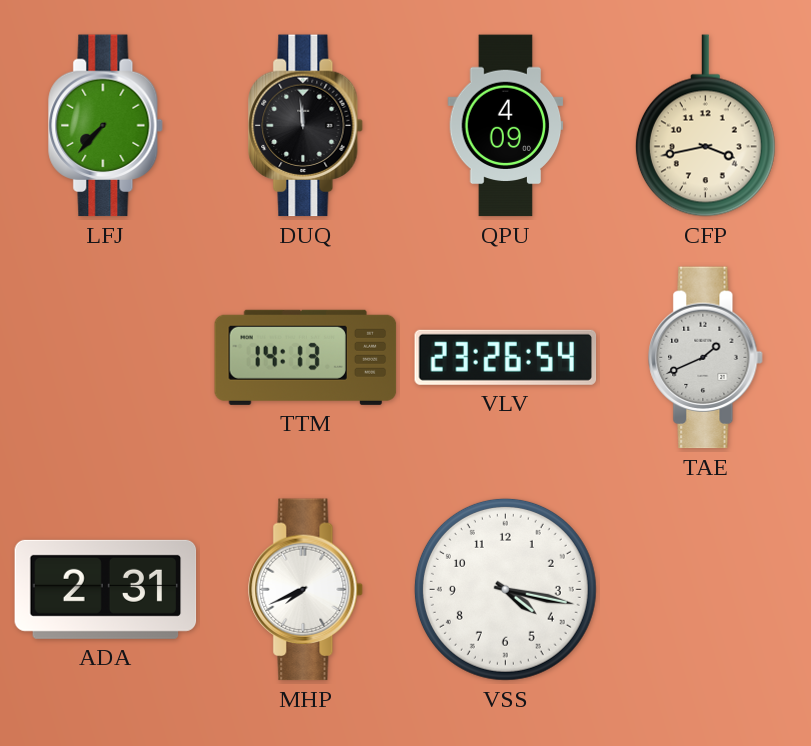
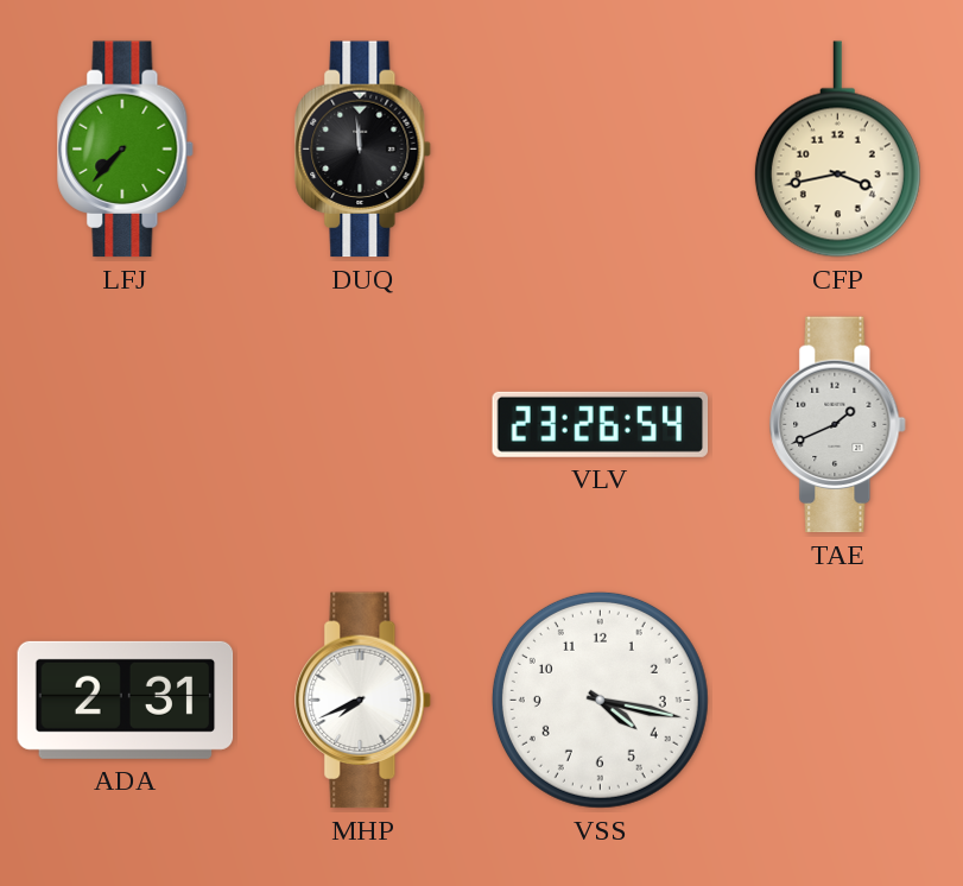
QPU: 4:09 -> none
TTM: 14:13 -> none
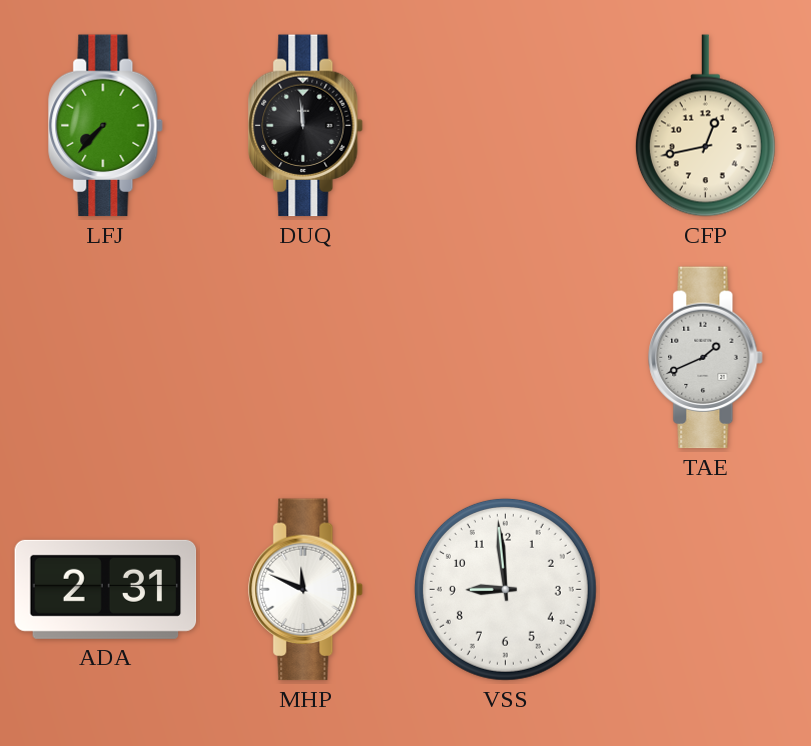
CFP: 3:43 -> 12:43
VLV: 23:26 -> none
MHP: 7:41 -> 11:49
VSS: 4:17 -> 8:59
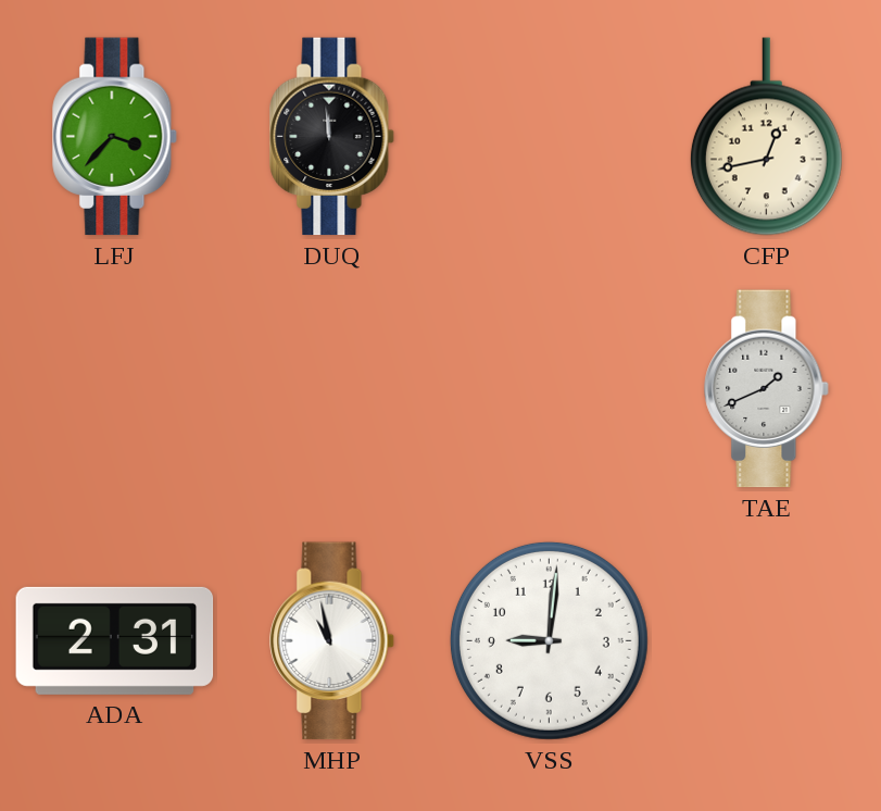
LFJ: 7:37 -> 3:37
MHP: 11:49 -> 10:58
VSS: 8:59 -> 9:01
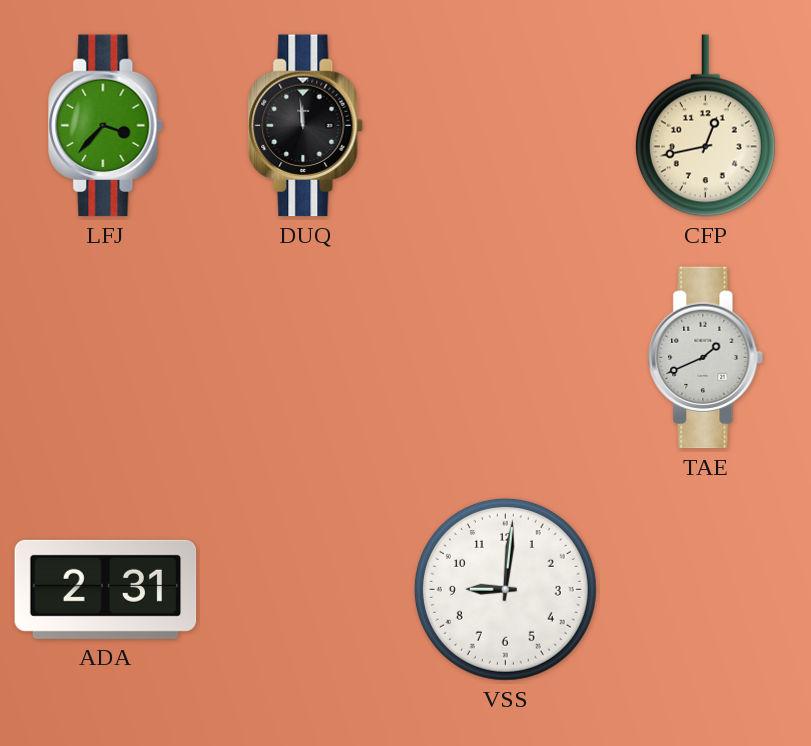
MHP: 10:58 -> none
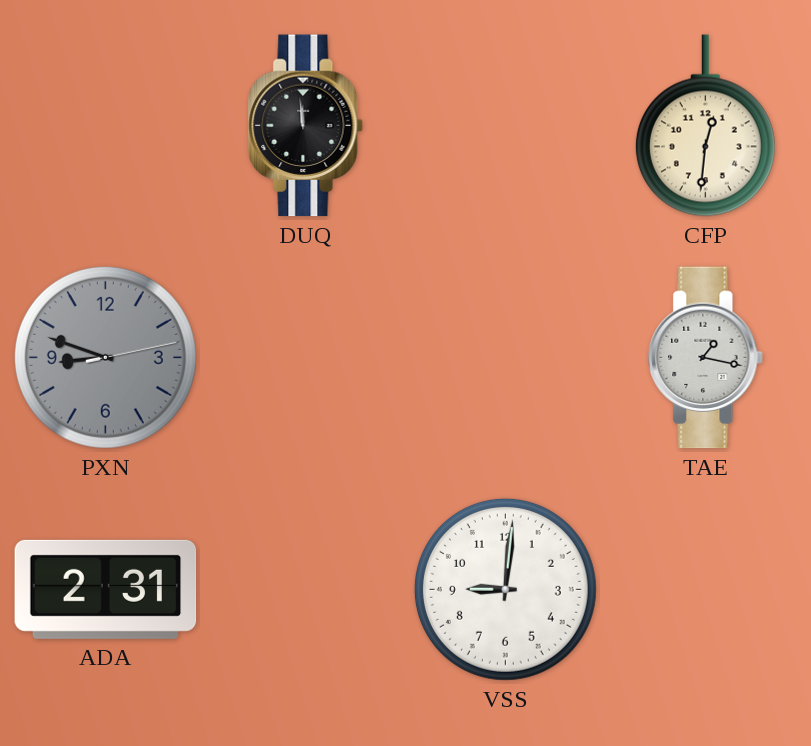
LFJ: 3:37 -> none
CFP: 12:43 -> 12:31
PXN: none -> 8:48
TAE: 1:41 -> 1:17
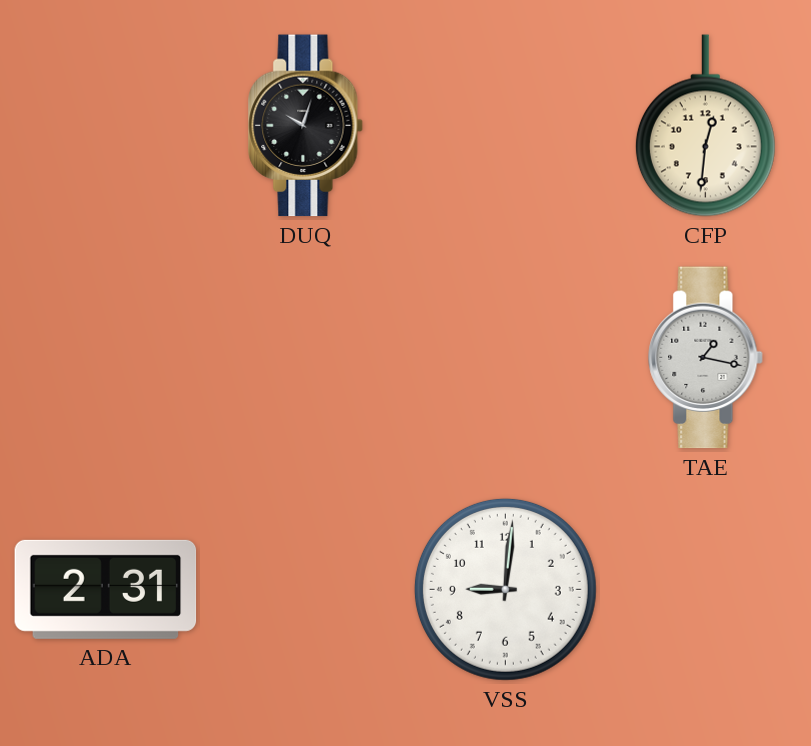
DUQ: 11:59 -> 10:03
PXN: 8:48 -> none
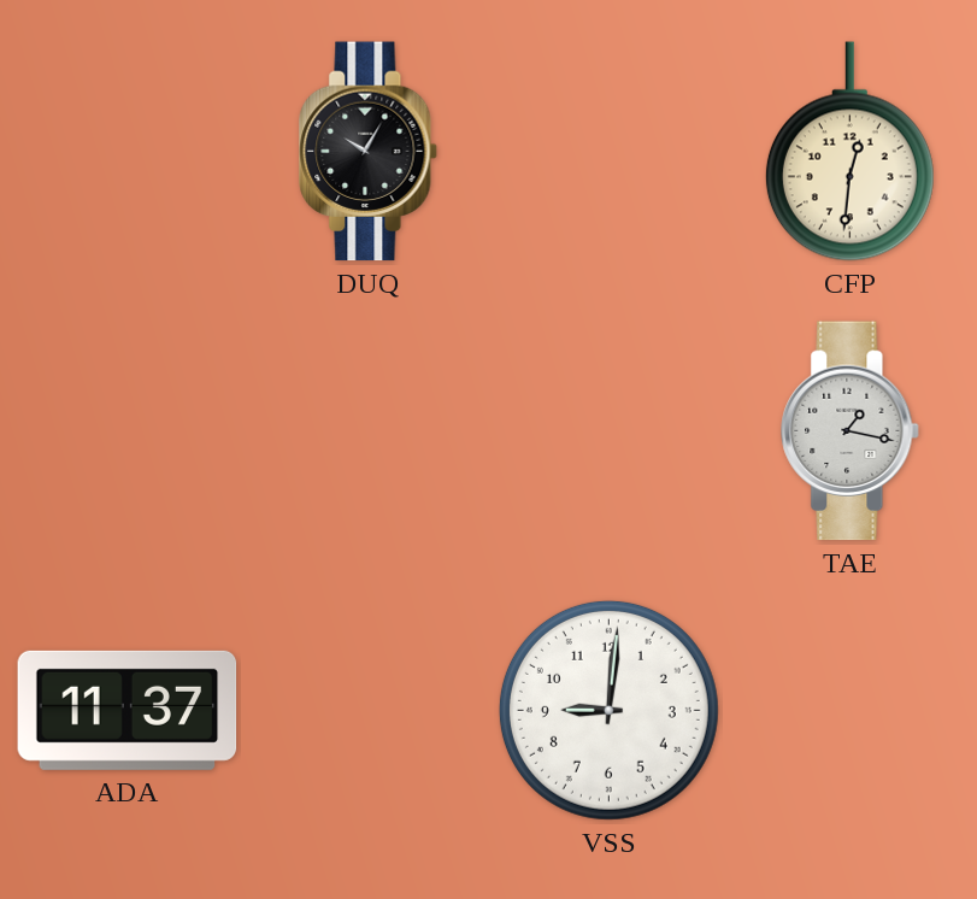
DUQ: 10:03 -> 10:05
ADA: 2:31 -> 11:37
